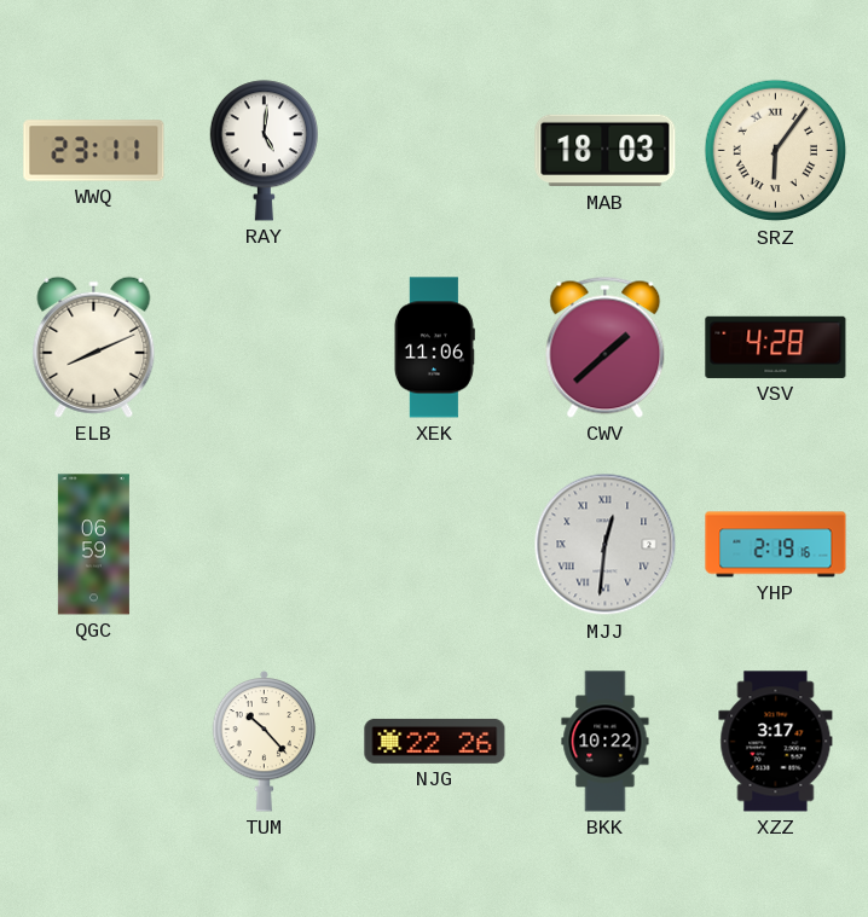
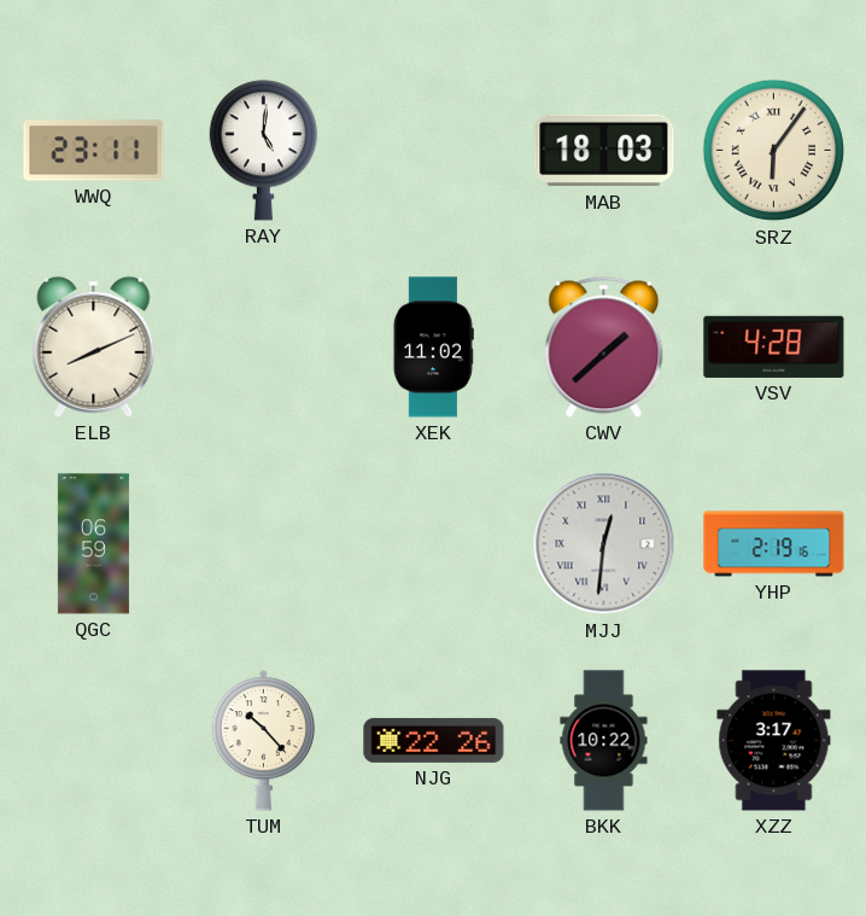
XEK: 11:06 -> 11:02
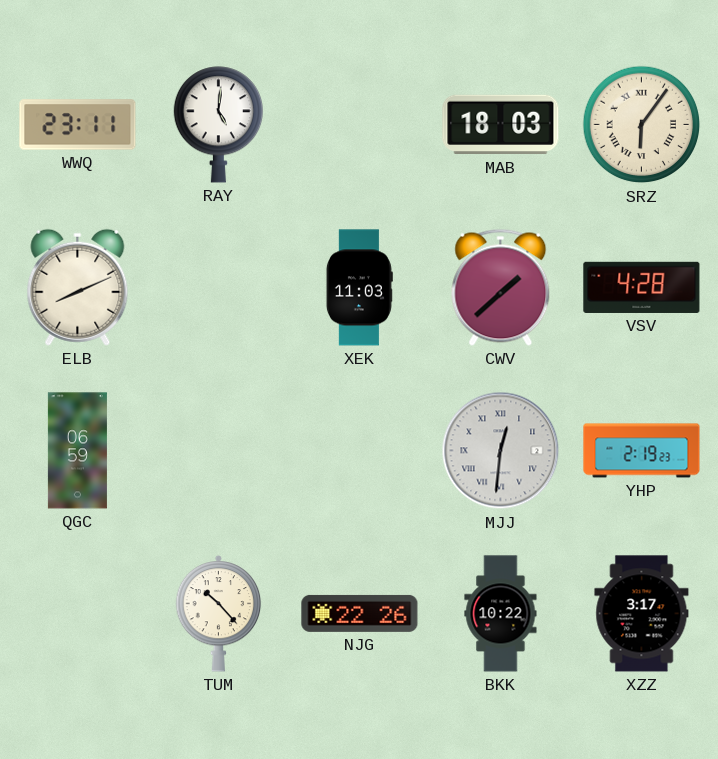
XEK: 11:02 -> 11:03
YHP: 2:19:16 -> 2:19:23
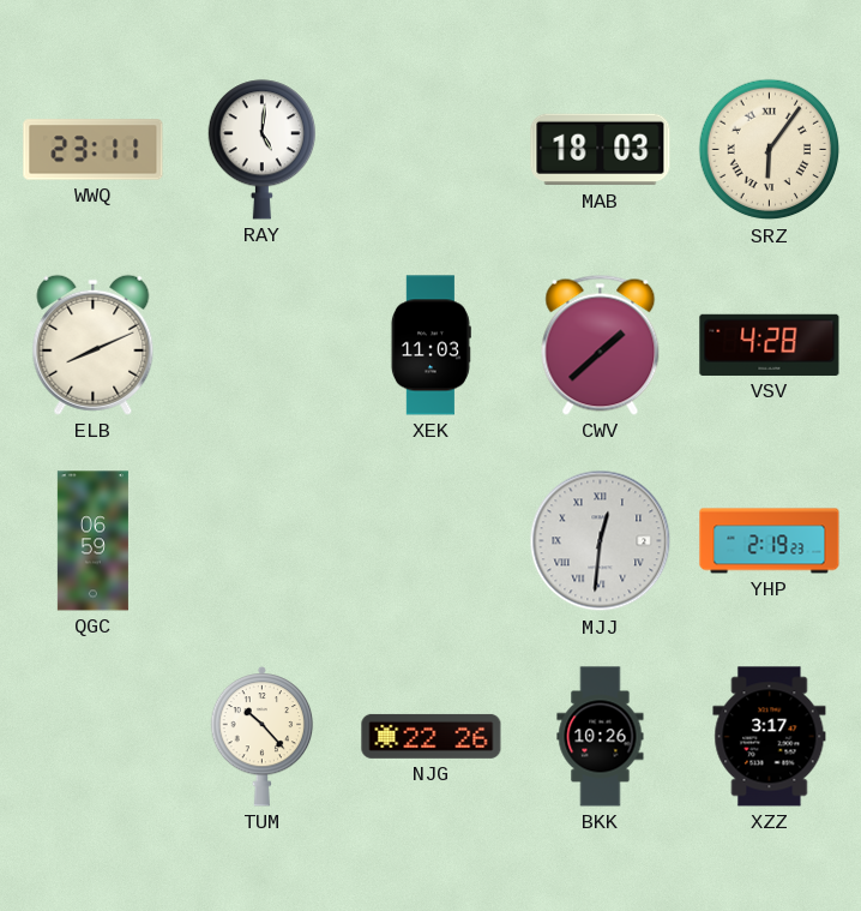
BKK: 10:22 -> 10:26
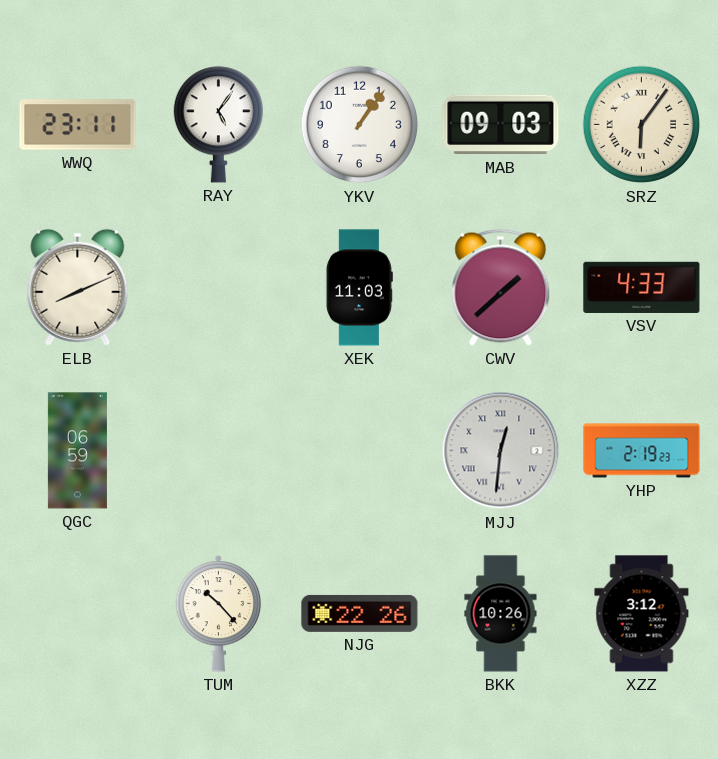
RAY: 5:01 -> 5:06
YKV: none -> 1:06
MAB: 18:03 -> 09:03
VSV: 4:28 -> 4:33
XZZ: 3:17 -> 3:12
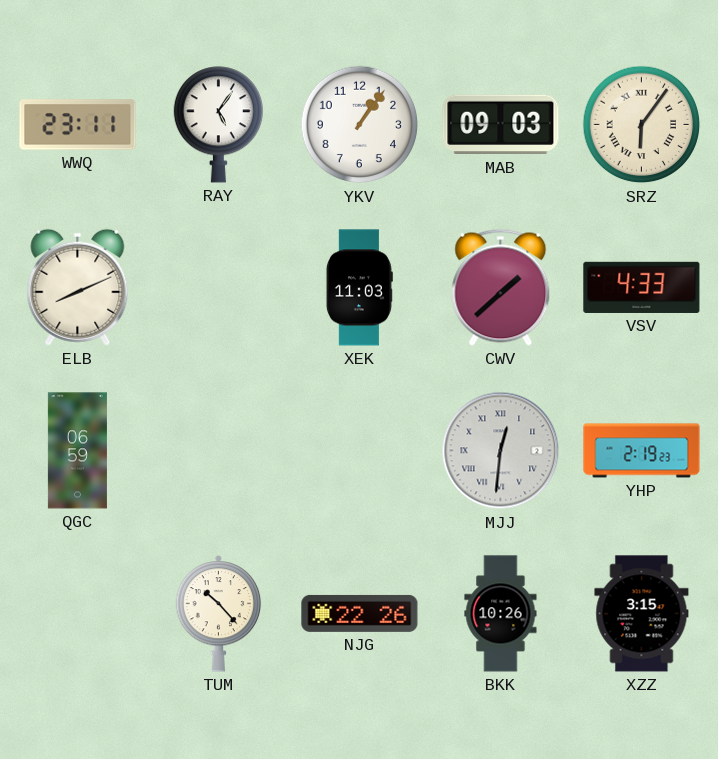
XZZ: 3:12 -> 3:15
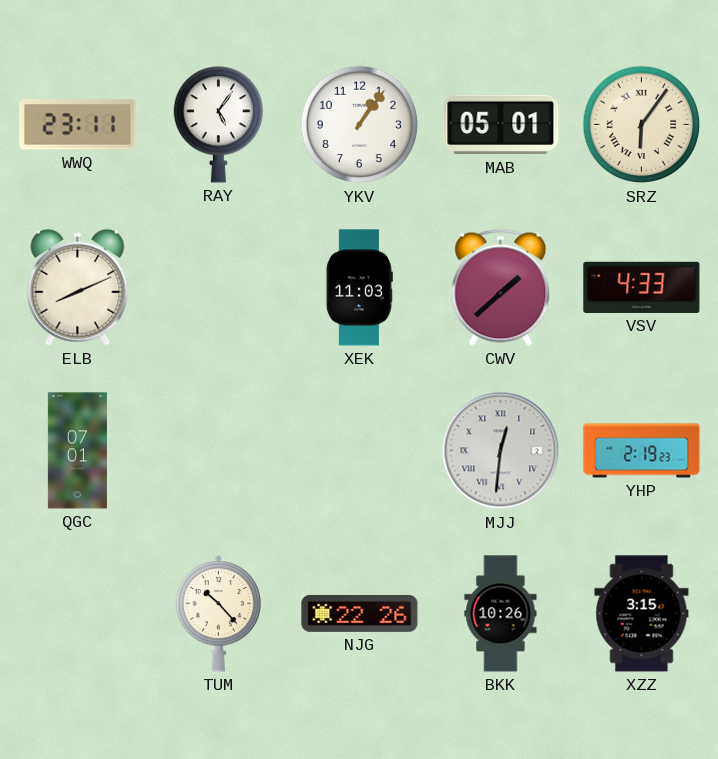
MAB: 09:03 -> 05:01
QGC: 06:59 -> 07:01
